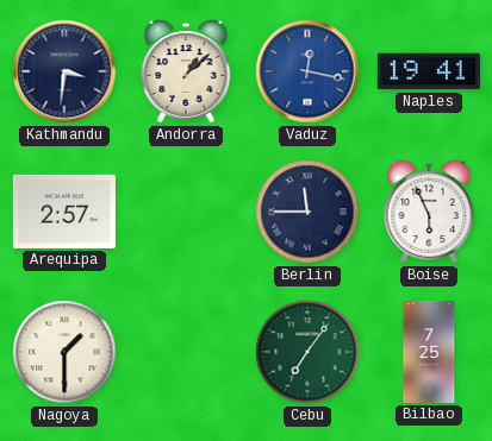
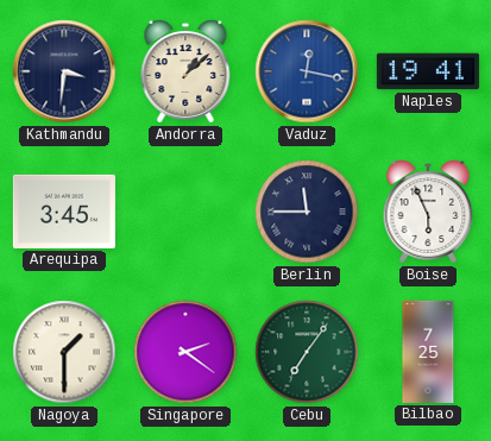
Arequipa: 2:57 -> 3:45
Singapore: none -> 2:21
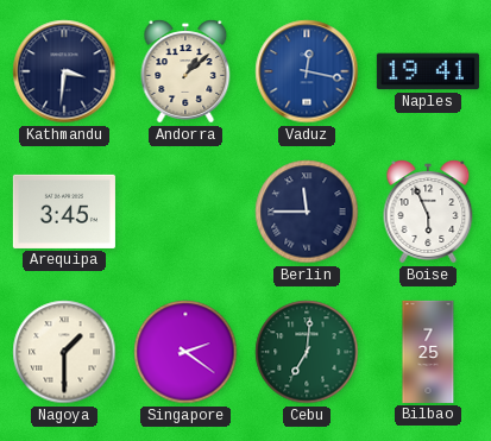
Cebu: 7:06 -> 7:01
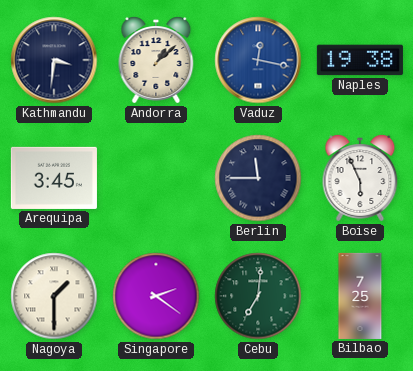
Naples: 19:41 -> 19:38
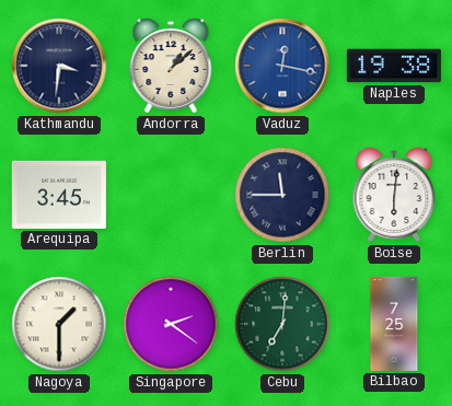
Boise: 5:56 -> 6:01
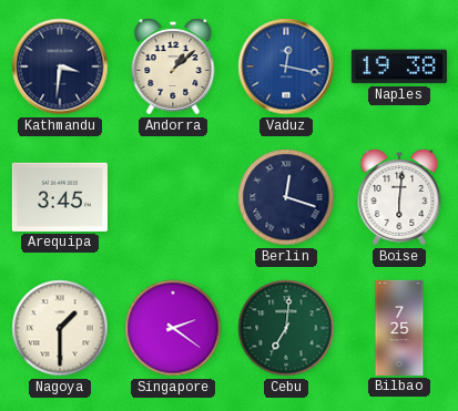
Berlin: 11:45 -> 12:18
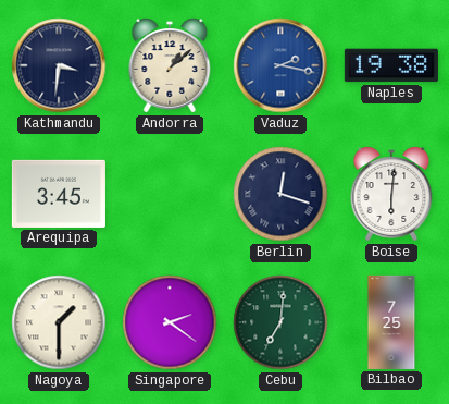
Vaduz: 12:17 -> 2:17
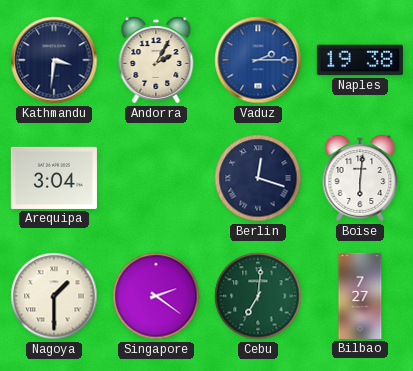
Andorra: 1:08 -> 2:05
Vaduz: 2:17 -> 2:15
Arequipa: 3:45 -> 3:04
Bilbao: 7:25 -> 7:27
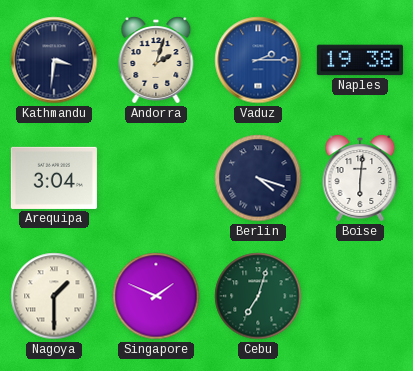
Andorra: 2:05 -> 2:03
Berlin: 12:18 -> 4:18
Singapore: 2:21 -> 1:49
Cebu: 7:01 -> 7:03
Bilbao: 7:27 -> none
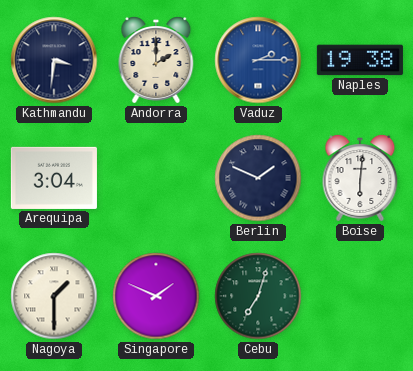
Andorra: 2:03 -> 2:00
Berlin: 4:18 -> 1:49
